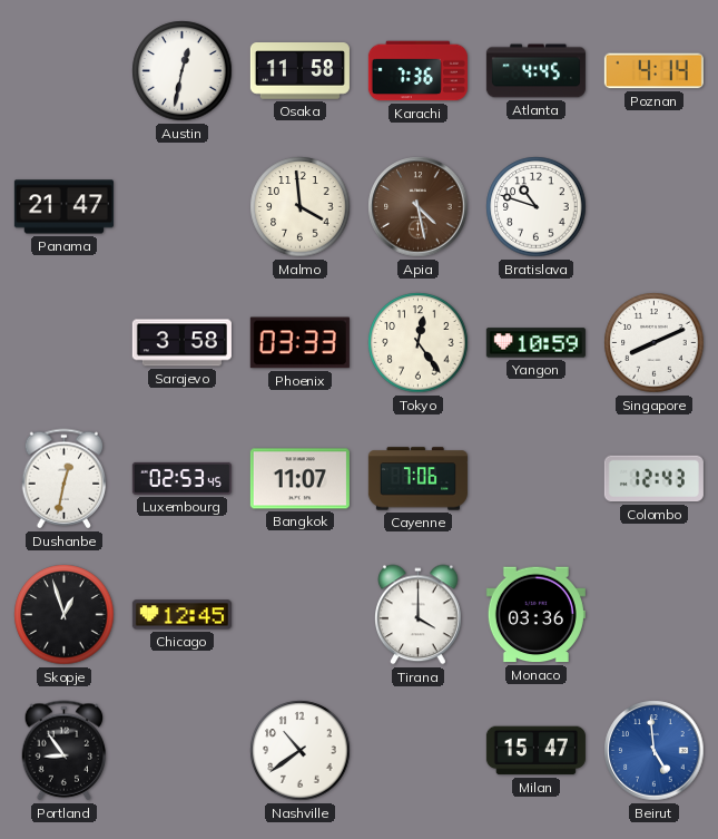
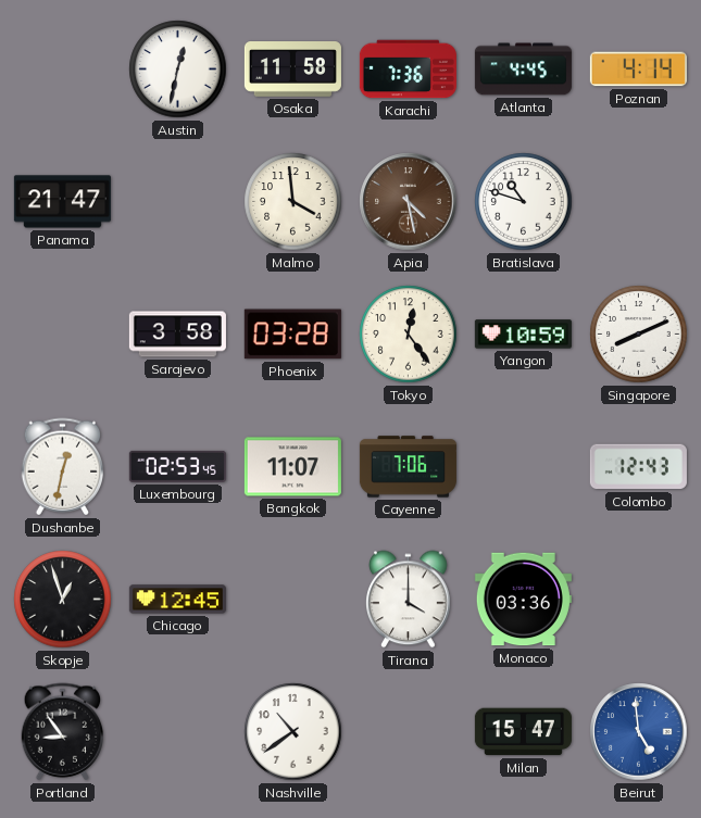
Phoenix: 03:33 -> 03:28
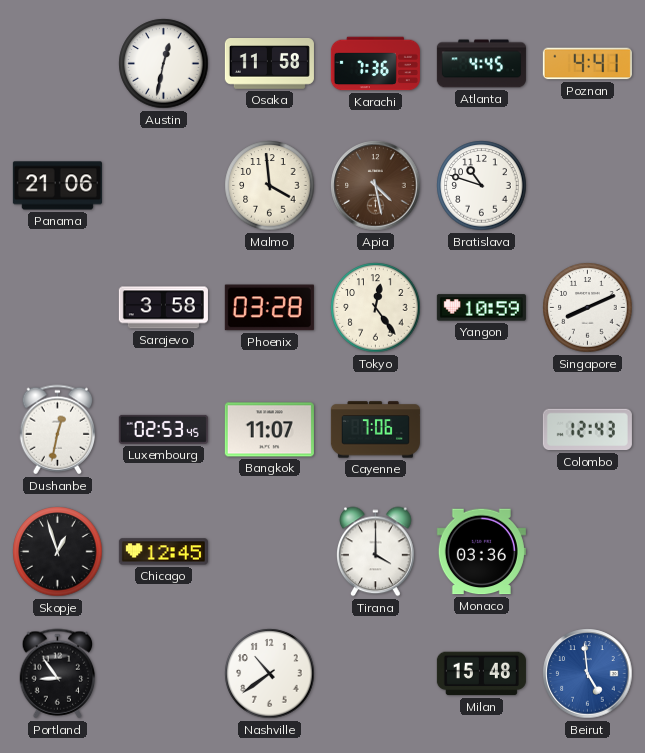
Poznan: 4:14 -> 4:41
Panama: 21:47 -> 21:06
Milan: 15:47 -> 15:48
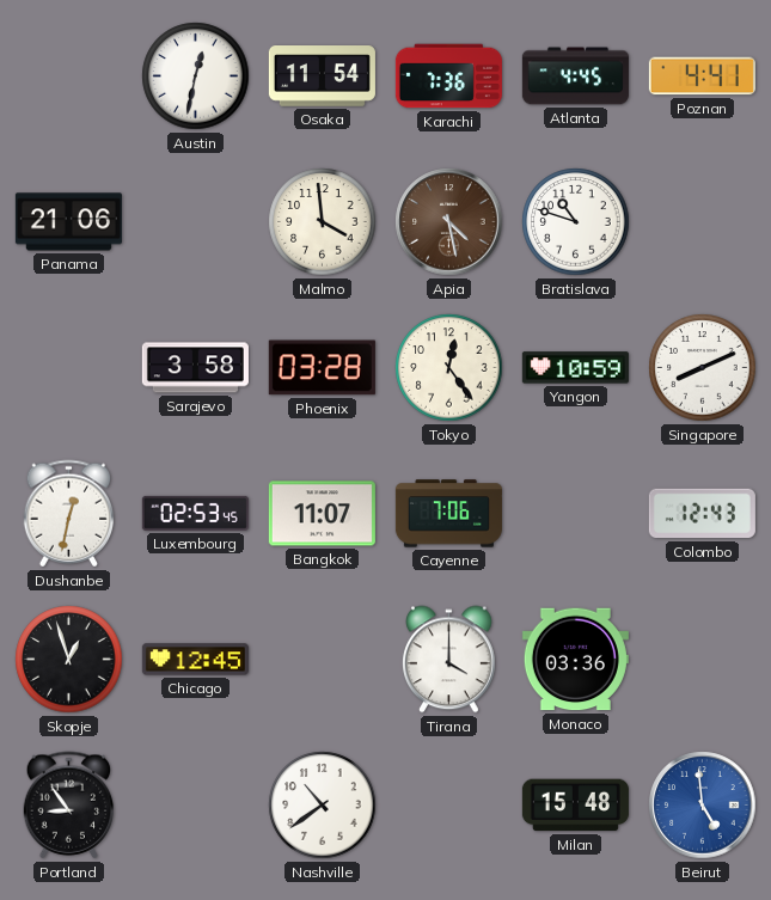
Osaka: 11:58 -> 11:54
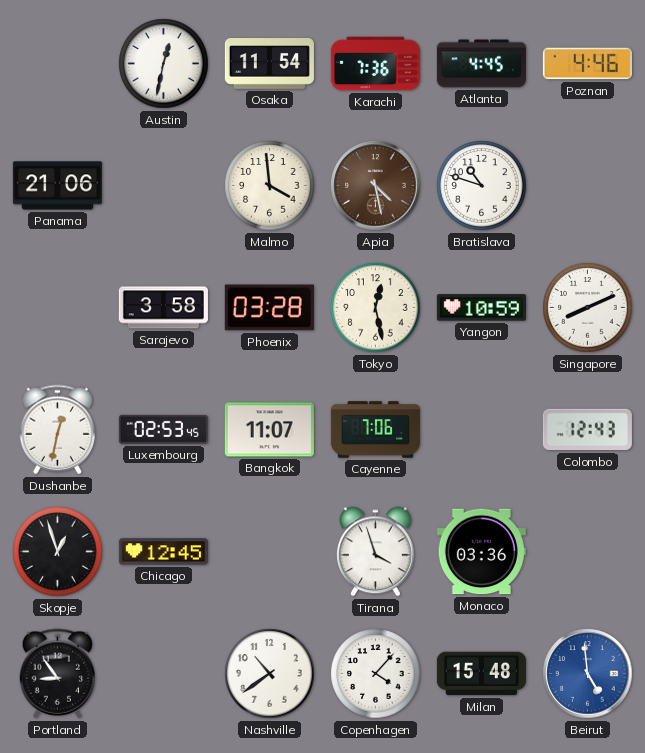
Poznan: 4:41 -> 4:46
Tokyo: 12:24 -> 12:28
Tirana: 4:00 -> 3:57
Copenhagen: none -> 4:07
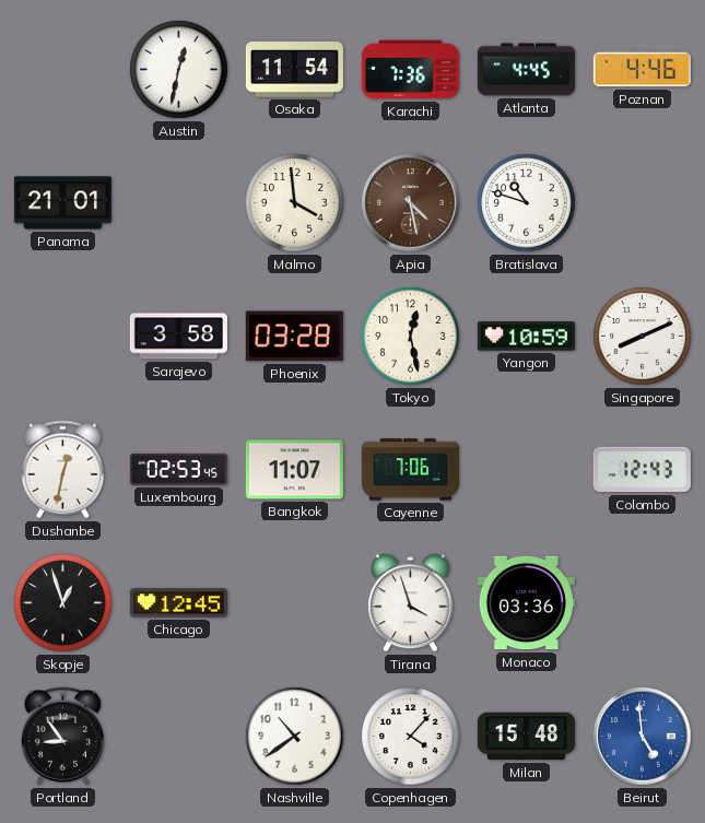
Panama: 21:06 -> 21:01
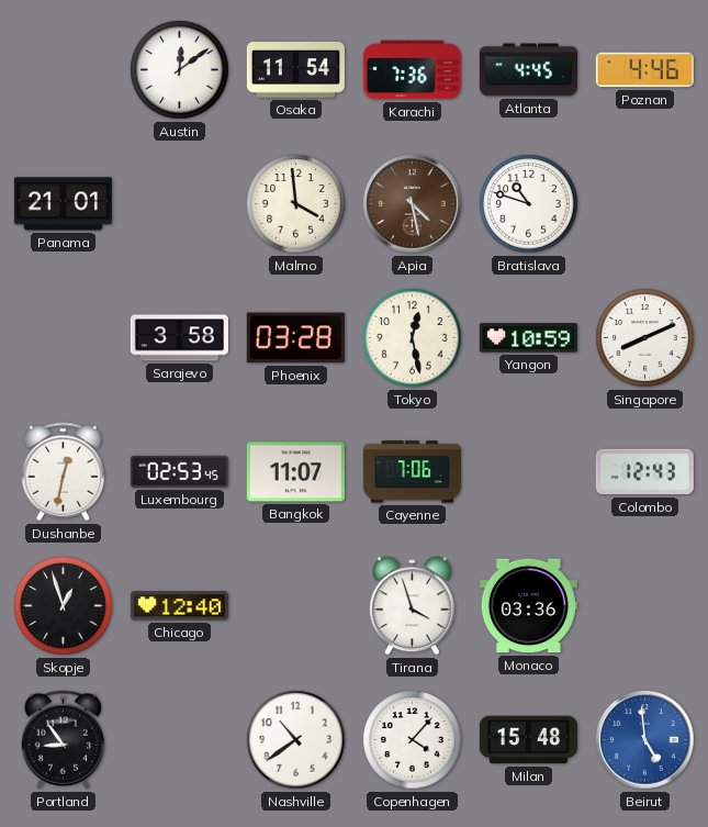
Austin: 12:32 -> 12:09
Chicago: 12:45 -> 12:40
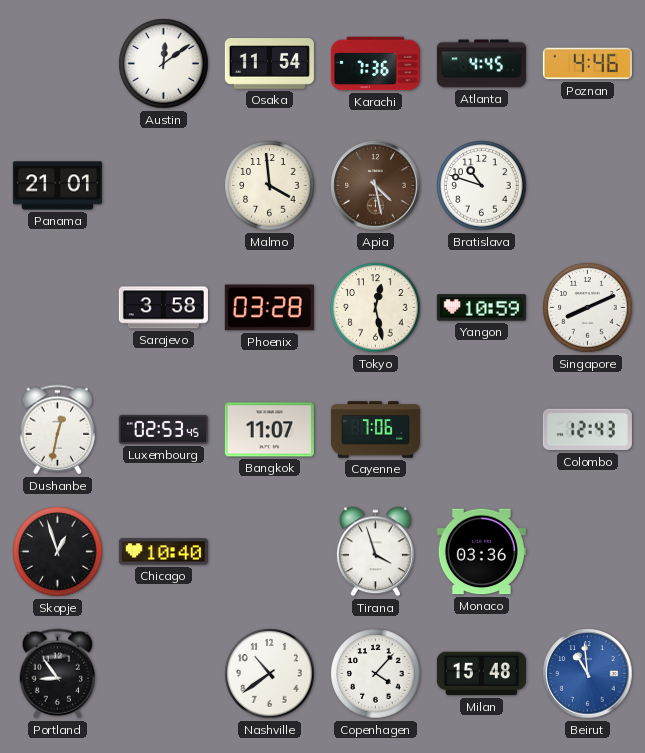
Chicago: 12:40 -> 10:40
Beirut: 4:59 -> 10:59
